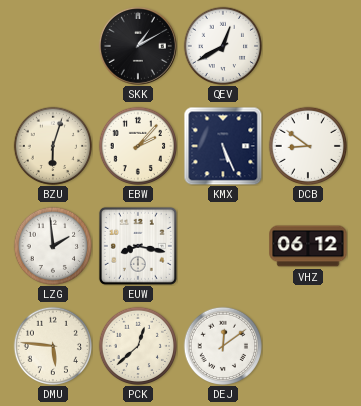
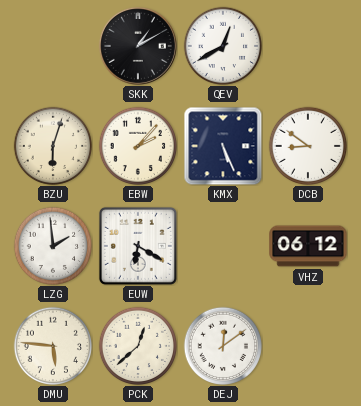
EUW: 8:17 -> 6:20
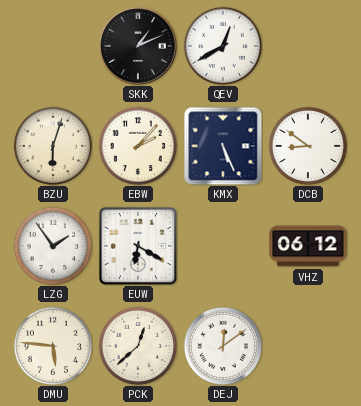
SKK: 1:10 -> 1:11
LZG: 1:59 -> 1:54
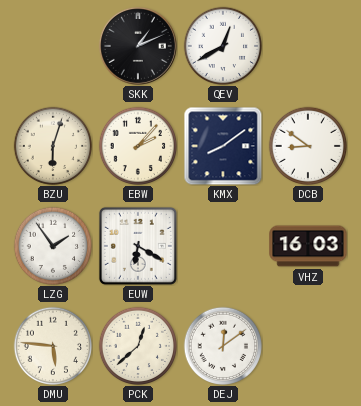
KMX: 5:26 -> 8:09
VHZ: 06:12 -> 16:03
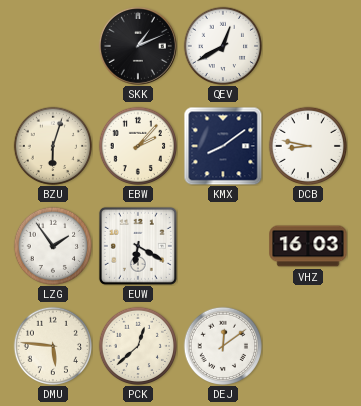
DCB: 8:51 -> 8:47
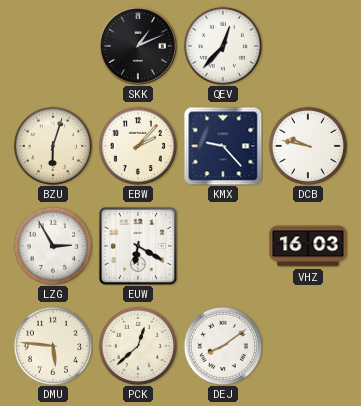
QEV: 12:40 -> 12:37
KMX: 8:09 -> 9:23
DCB: 8:47 -> 9:47
LZG: 1:54 -> 2:55
DEJ: 12:09 -> 8:09
